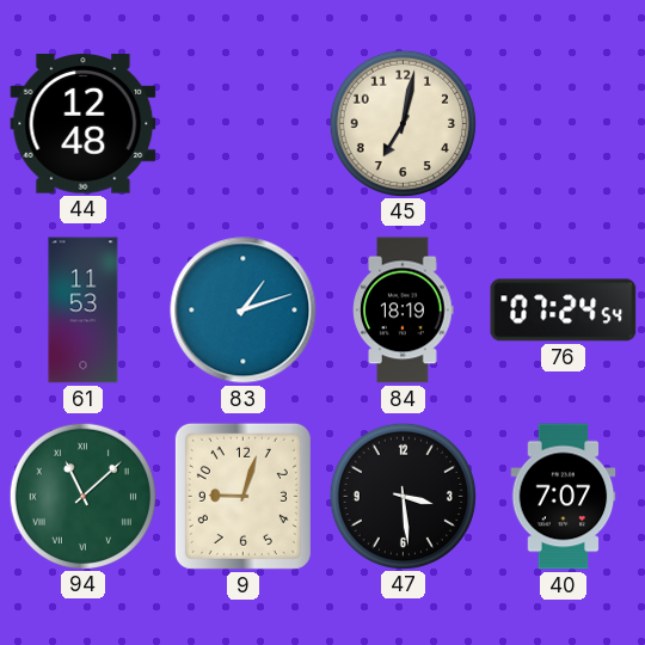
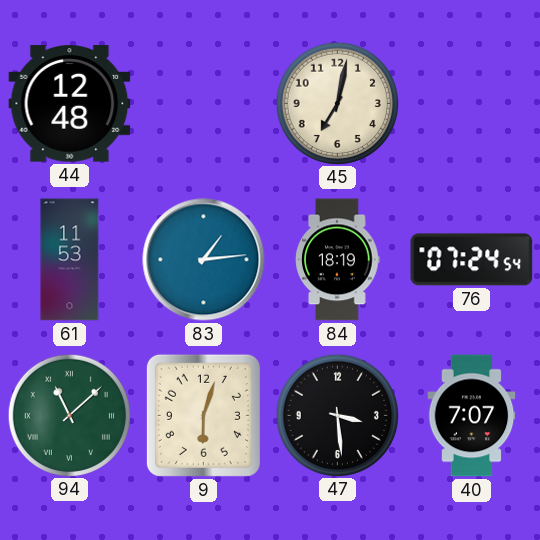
83: 1:12 -> 1:14
9: 9:03 -> 6:03
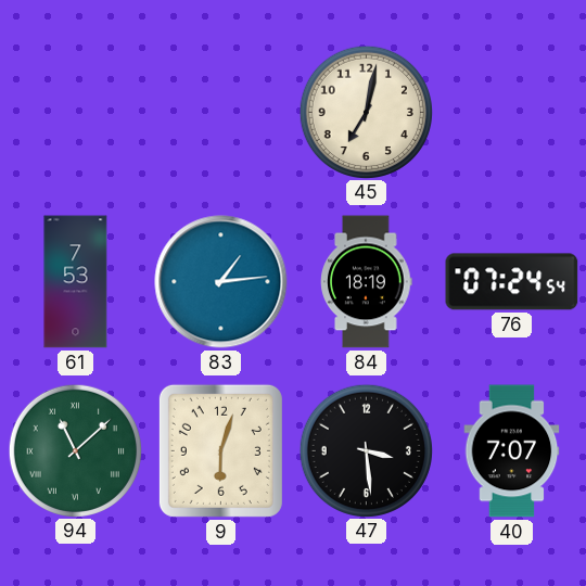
44: 12:48 -> none
61: 11:53 -> 7:53
